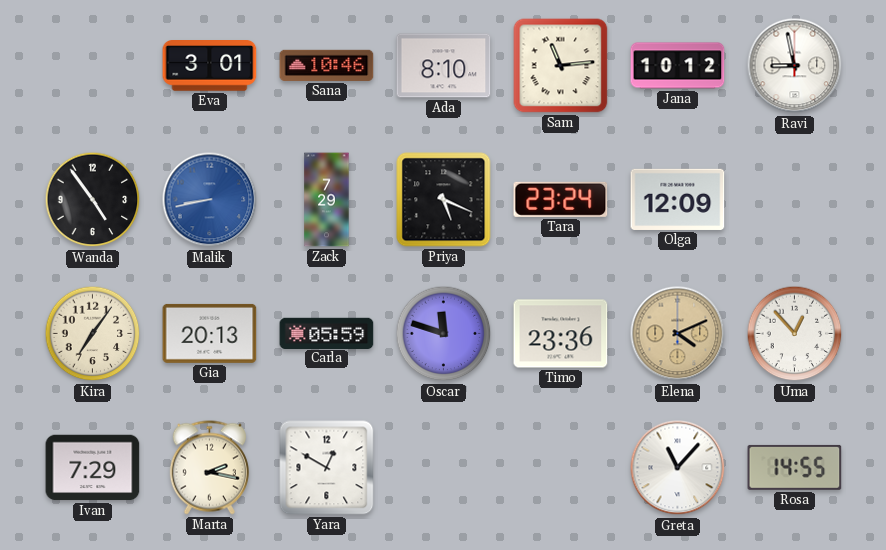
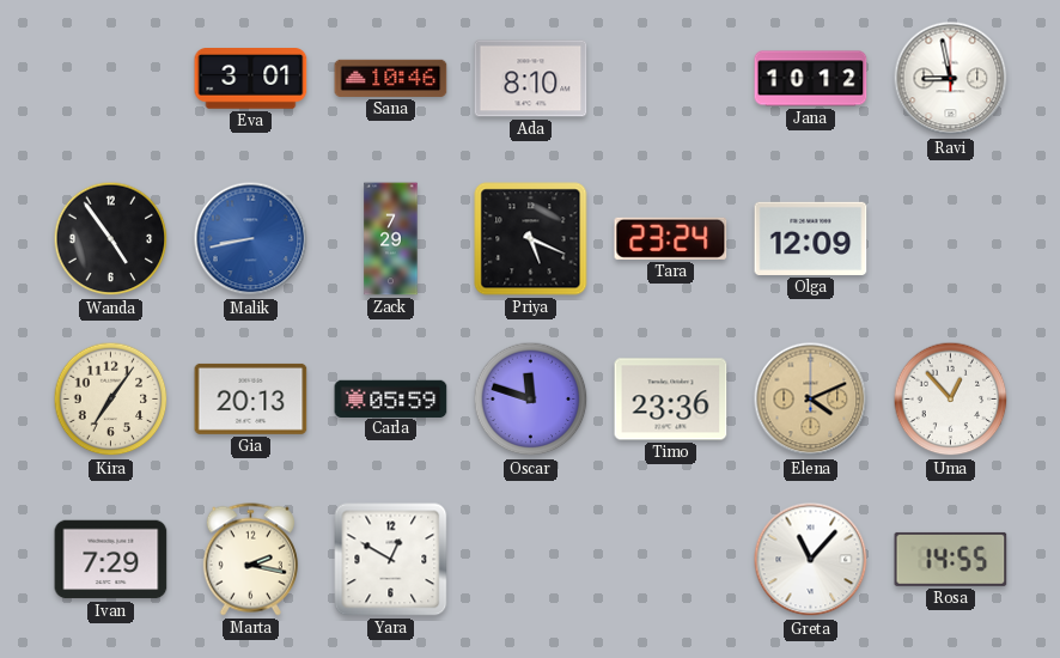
Sam: 11:14 -> none
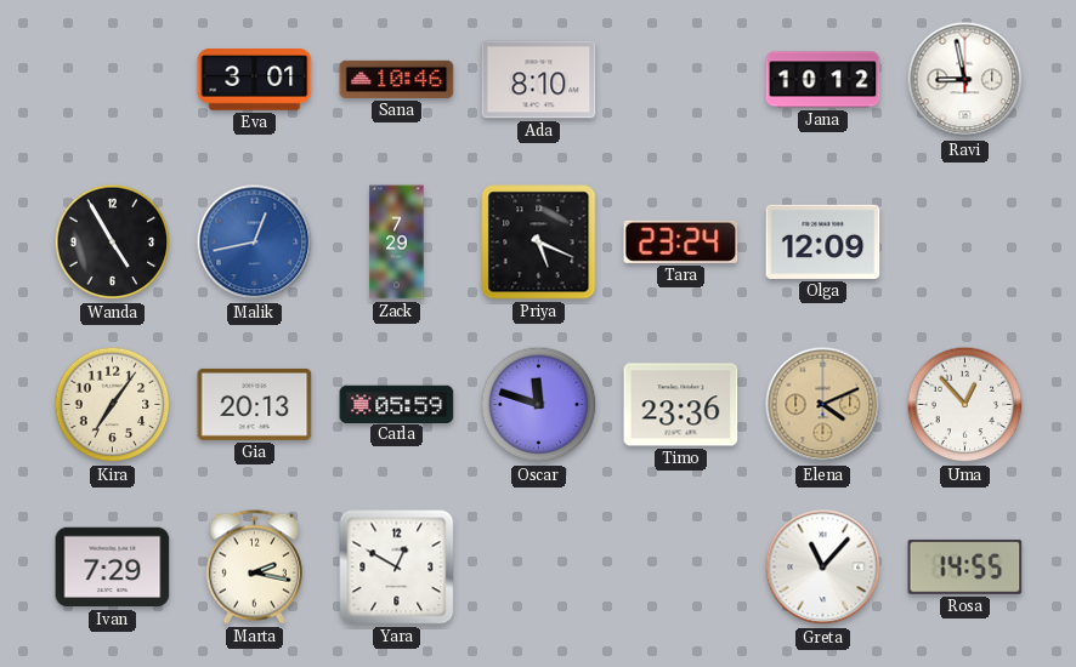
Wanda: 4:54 -> 4:55
Malik: 8:43 -> 12:43
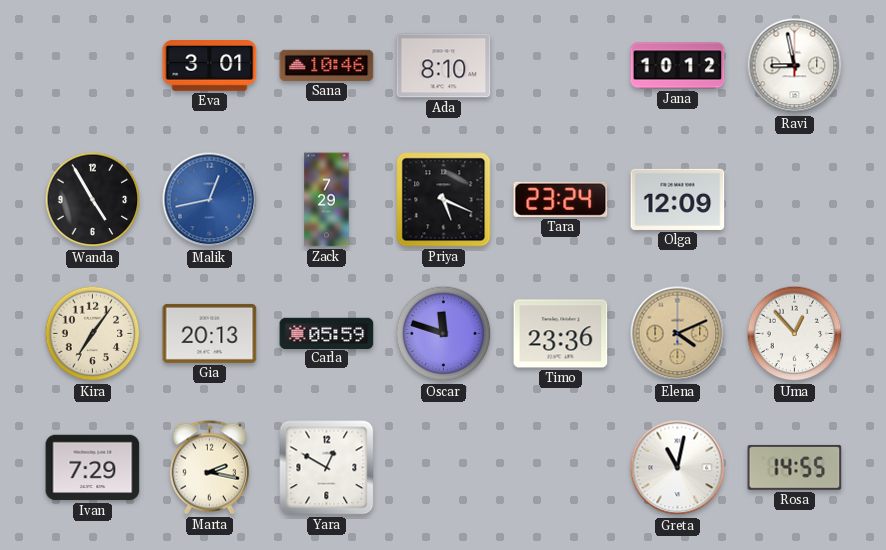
Greta: 11:07 -> 11:02
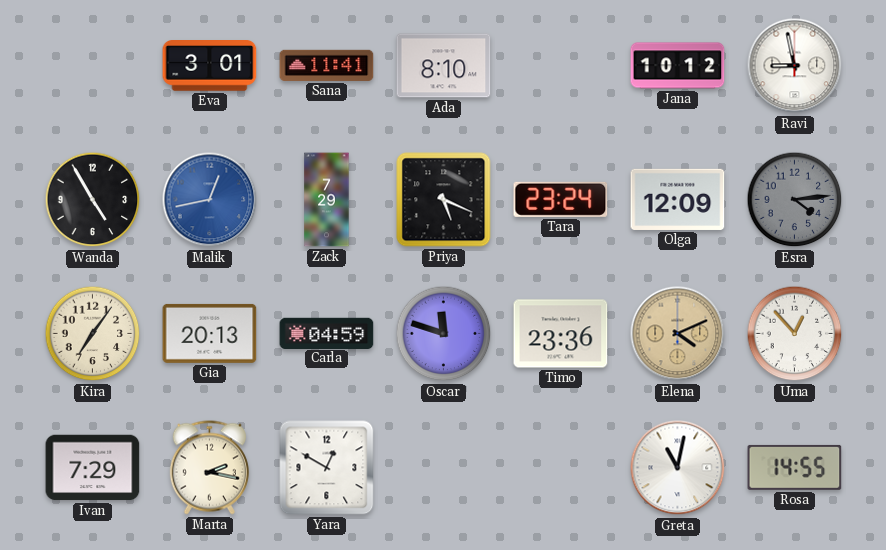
Sana: 10:46 -> 11:41
Esra: none -> 4:14
Carla: 05:59 -> 04:59
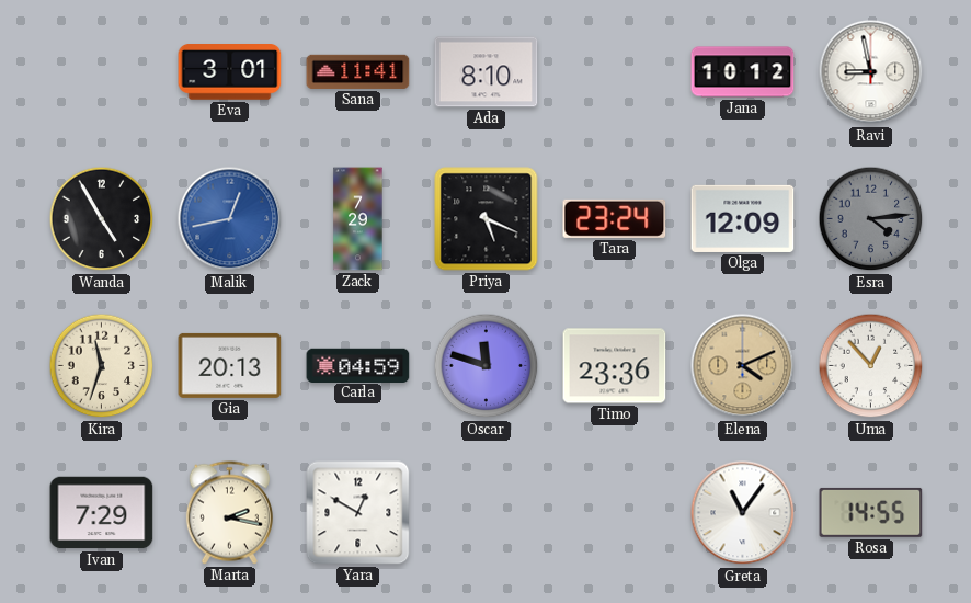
Kira: 7:06 -> 11:33
Greta: 11:02 -> 11:06
